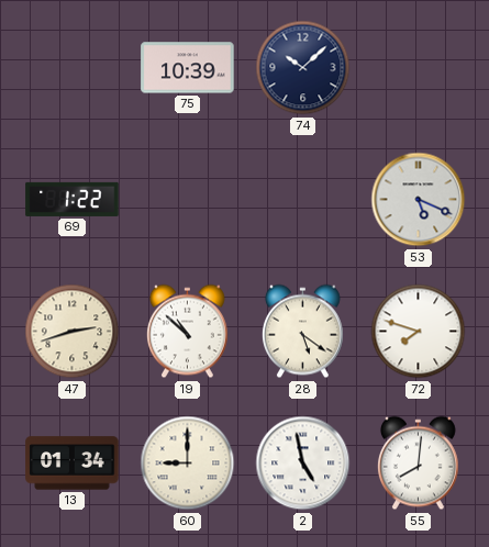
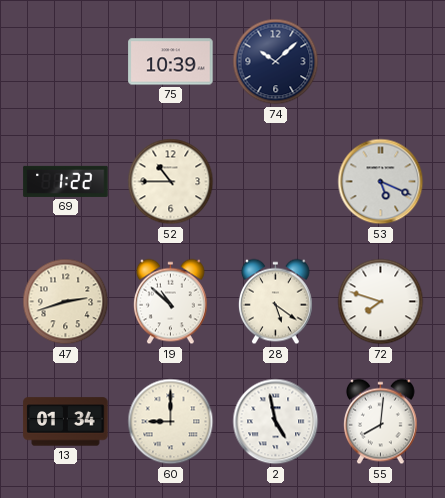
52: none -> 10:45
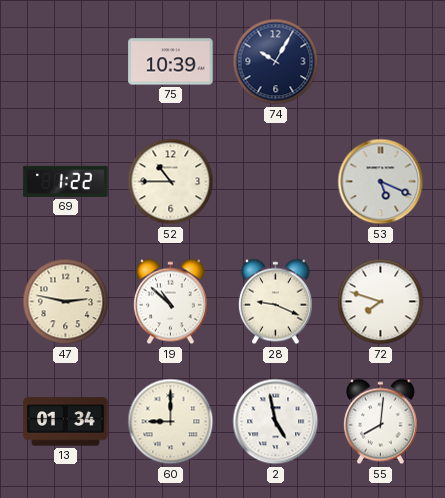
74: 10:08 -> 10:05
47: 2:42 -> 2:47
28: 5:21 -> 9:19
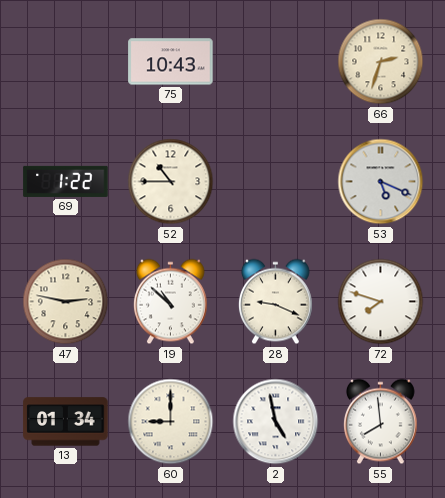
75: 10:39 -> 10:43
74: 10:05 -> none
66: none -> 2:33
55: 8:01 -> 7:59
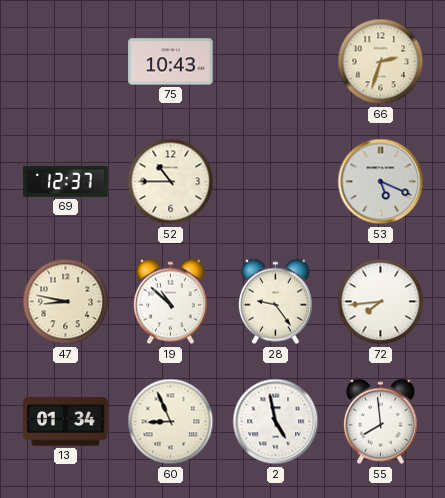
69: 1:22 -> 12:37
47: 2:47 -> 8:47
28: 9:19 -> 9:24
72: 7:48 -> 7:44
60: 9:00 -> 8:56
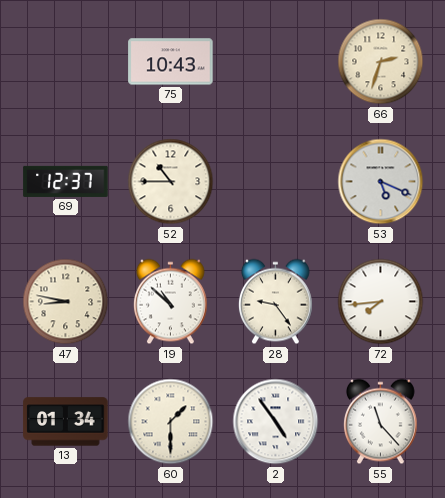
60: 8:56 -> 1:30
2: 4:58 -> 4:54
55: 7:59 -> 11:23
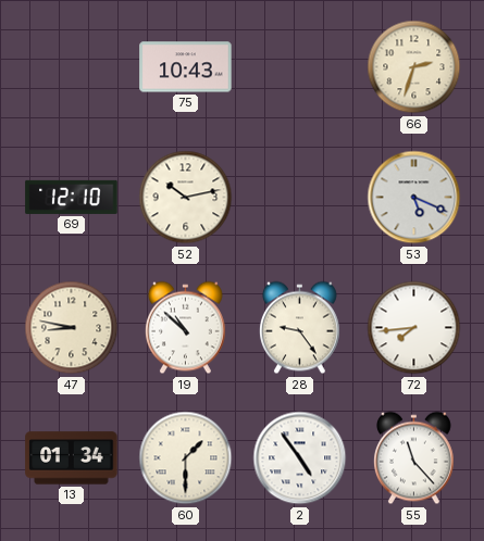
69: 12:37 -> 12:10
52: 10:45 -> 10:13
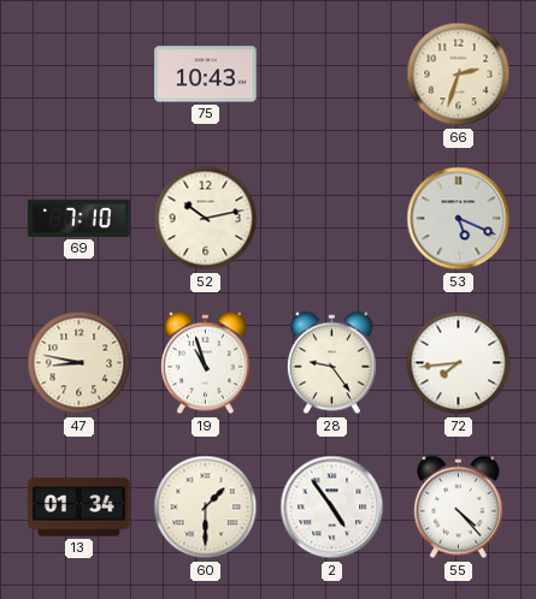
69: 12:10 -> 7:10
19: 10:52 -> 10:57
55: 11:23 -> 4:23
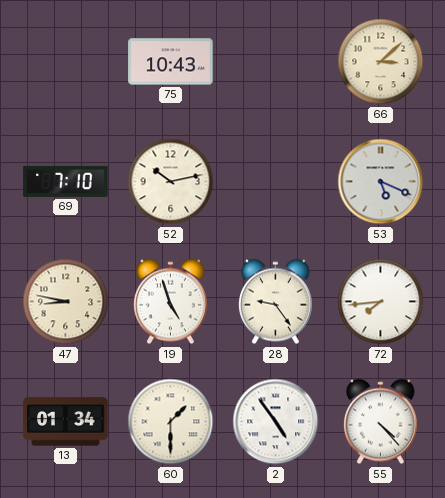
66: 2:33 -> 3:08
19: 10:57 -> 4:57
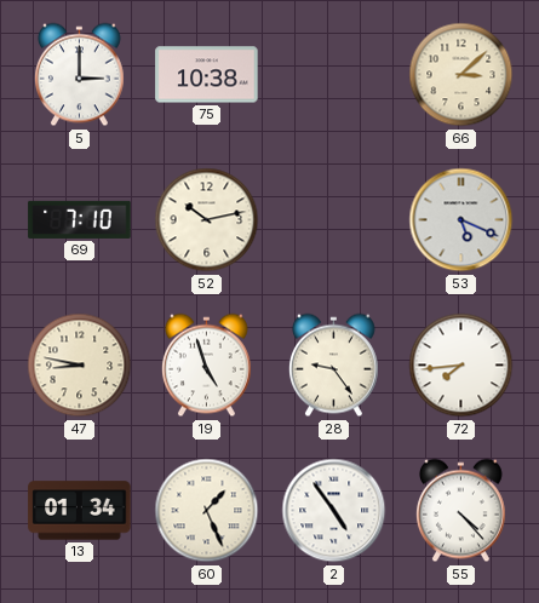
5: none -> 3:00
75: 10:43 -> 10:38
60: 1:30 -> 1:26
